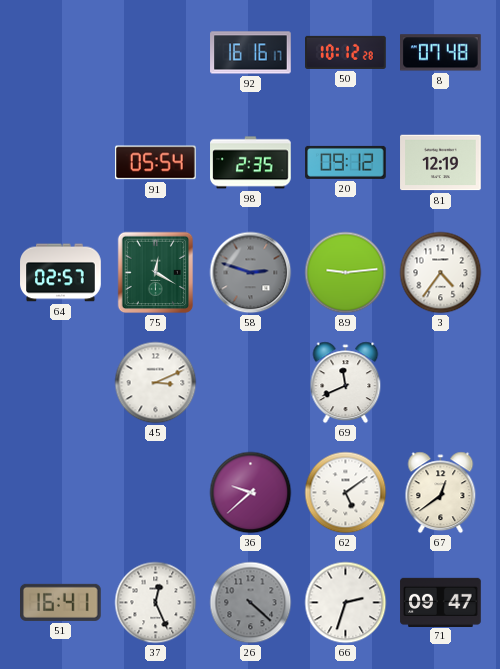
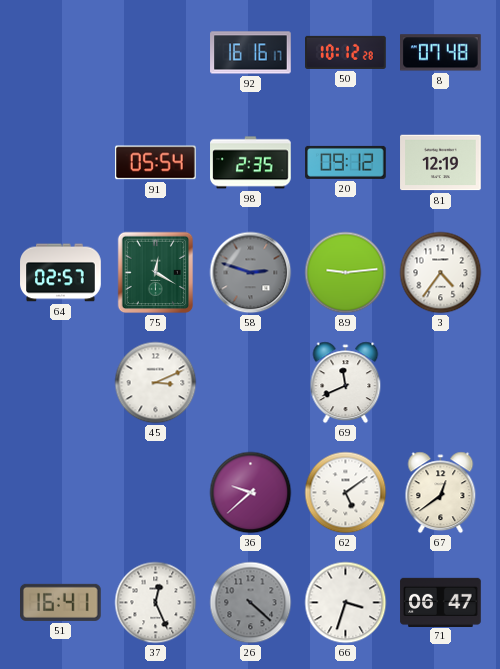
66: 2:33 -> 3:33
71: 09:47 -> 06:47
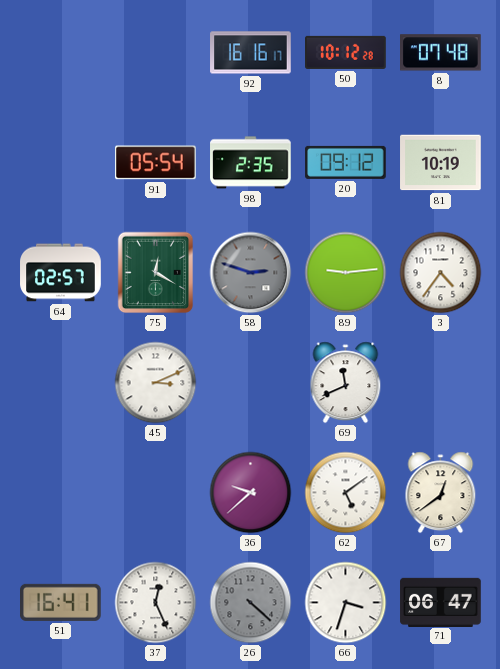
81: 12:19 -> 10:19
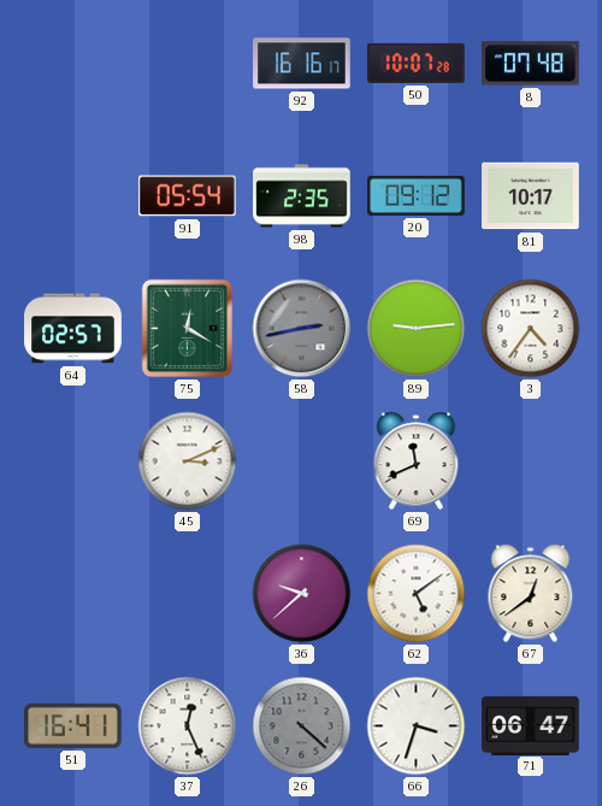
50: 10:12 -> 10:07
81: 10:19 -> 10:17
58: 2:48 -> 2:43
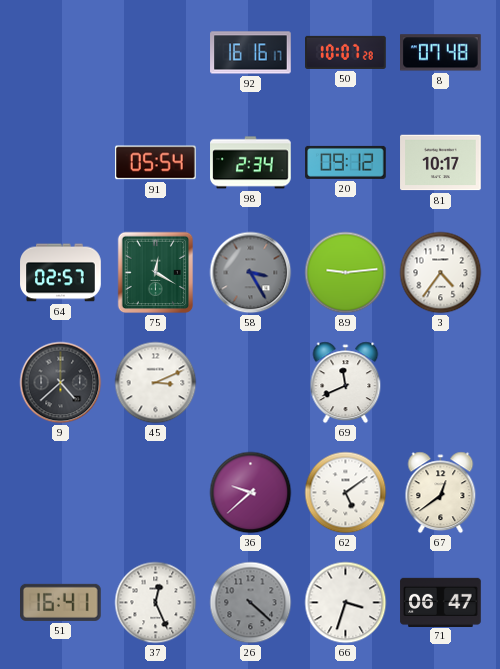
98: 2:35 -> 2:34
58: 2:43 -> 3:25
9: none -> 4:38
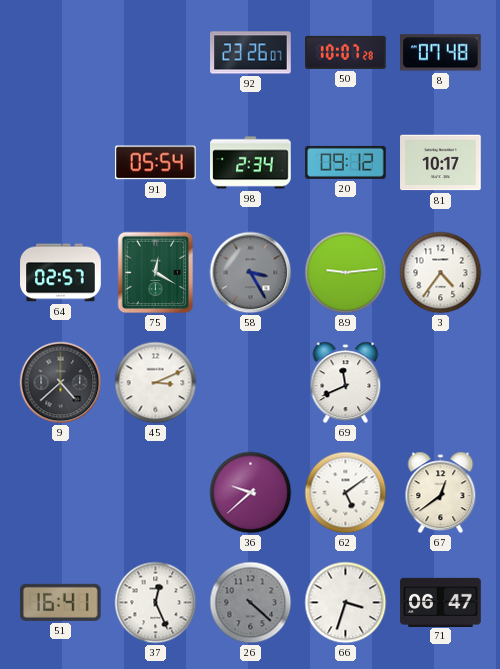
92: 16:16 -> 23:26
